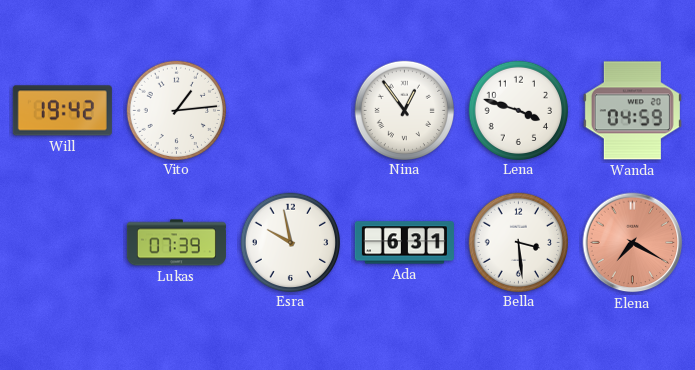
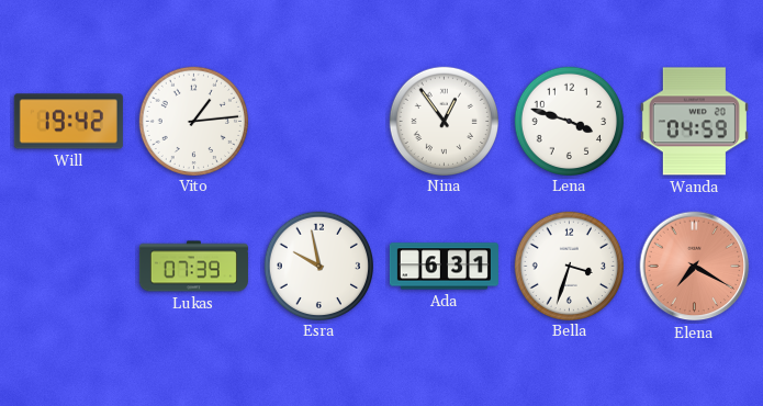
Bella: 3:29 -> 3:33
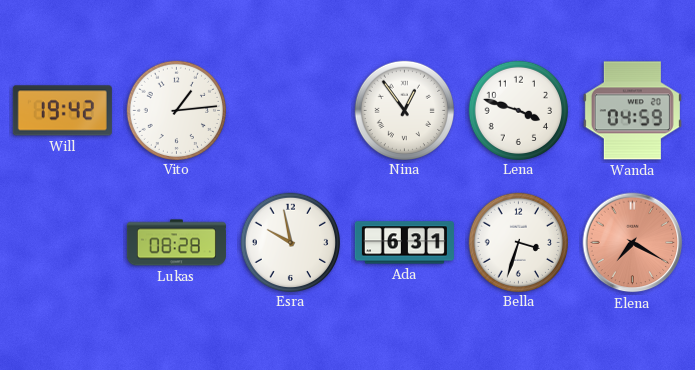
Lukas: 07:39 -> 08:28
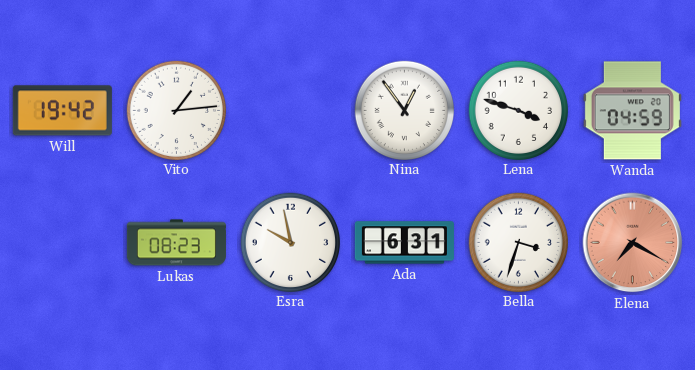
Lukas: 08:28 -> 08:23
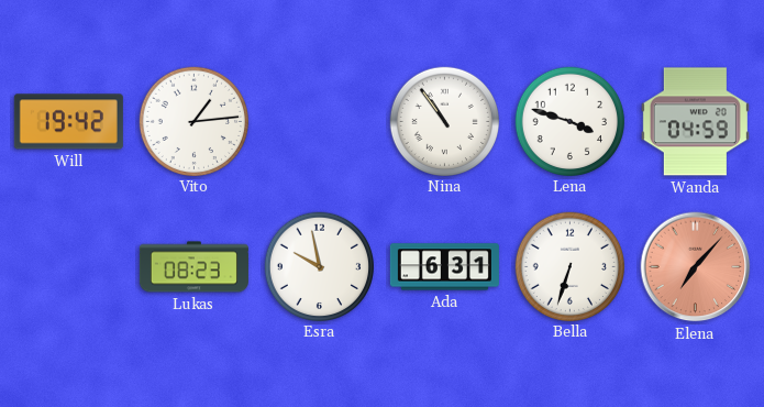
Nina: 12:54 -> 10:54
Bella: 3:33 -> 6:33
Elena: 7:20 -> 7:07
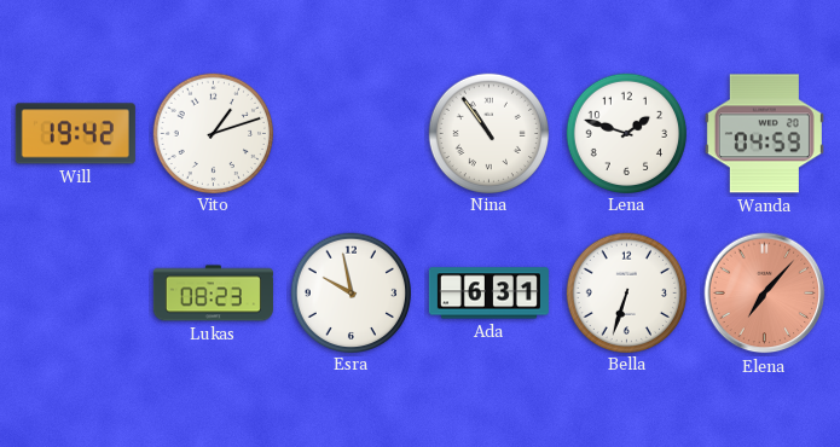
Vito: 1:14 -> 1:12
Lena: 3:48 -> 1:48
